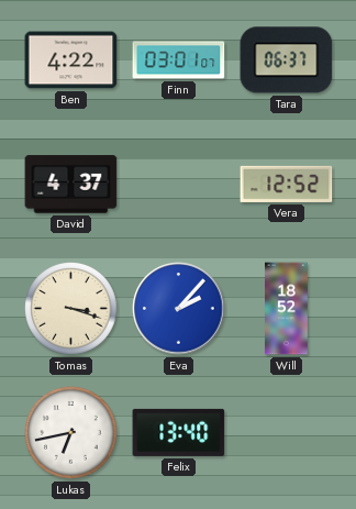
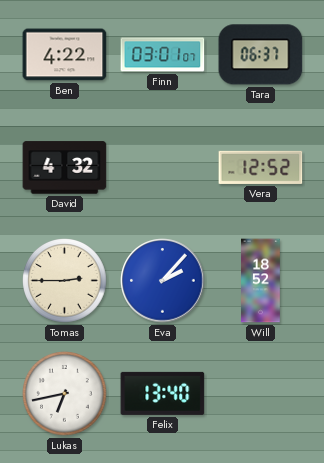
David: 4:37 -> 4:32
Tomas: 3:18 -> 2:45
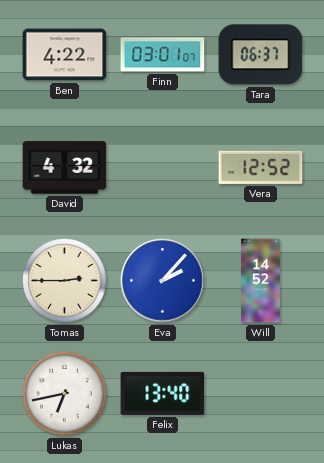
Will: 18:52 -> 14:52
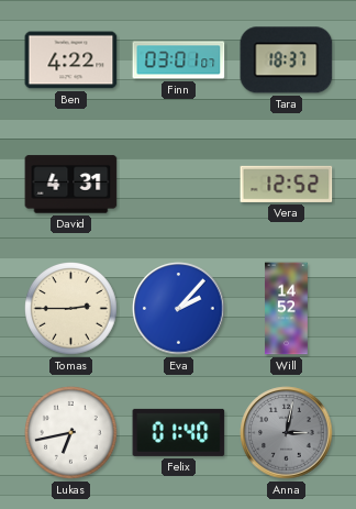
Tara: 06:37 -> 18:37
David: 4:32 -> 4:31
Felix: 13:40 -> 01:40
Anna: none -> 3:02
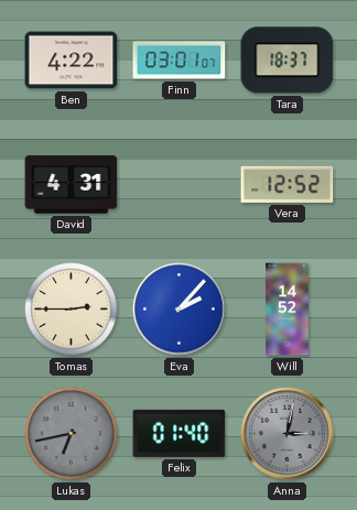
Lukas dial: white -> grey
